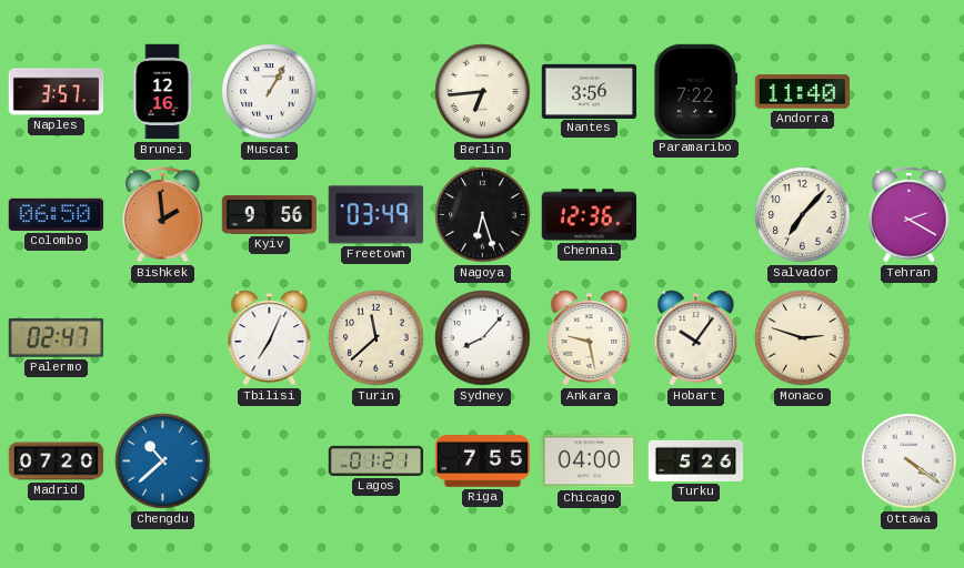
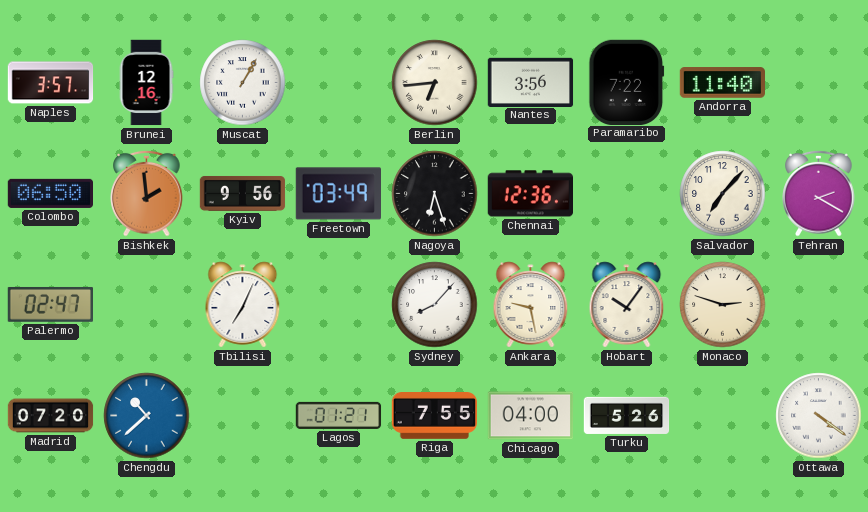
Turin: 11:38 -> none
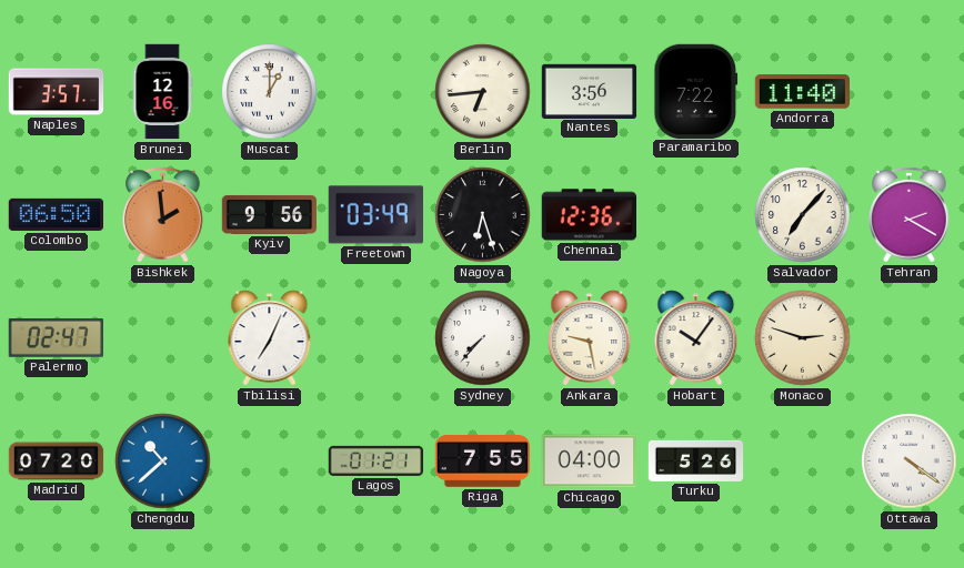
Muscat: 1:05 -> 1:00
Sydney: 8:07 -> 7:37
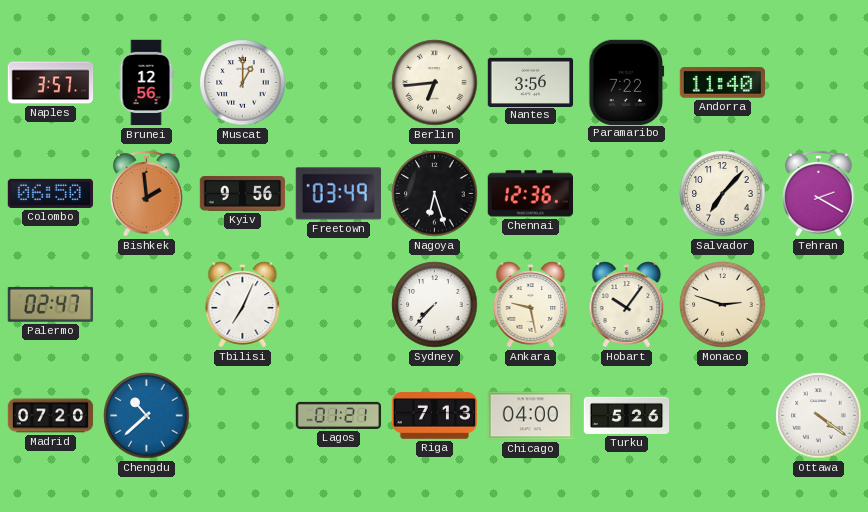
Brunei: 12:16 -> 12:56
Riga: 7:55 -> 7:13
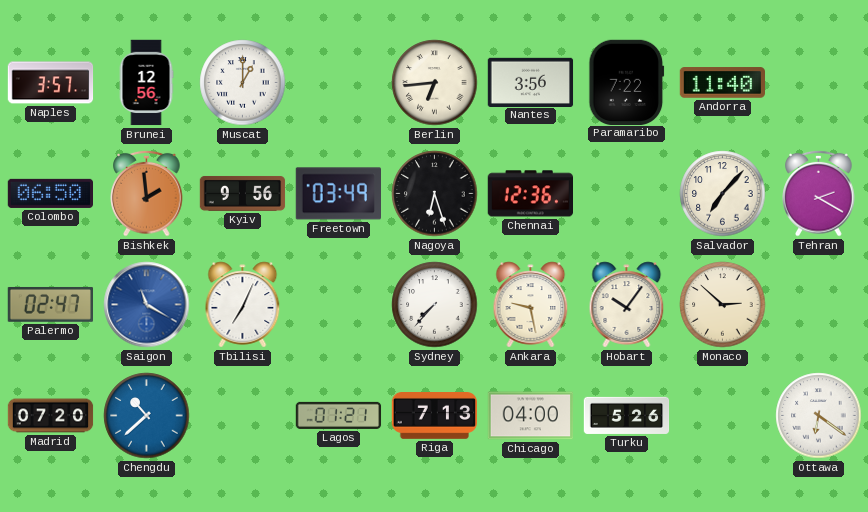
Saigon: none -> 11:20
Monaco: 2:48 -> 2:52
Ottawa: 4:21 -> 6:21
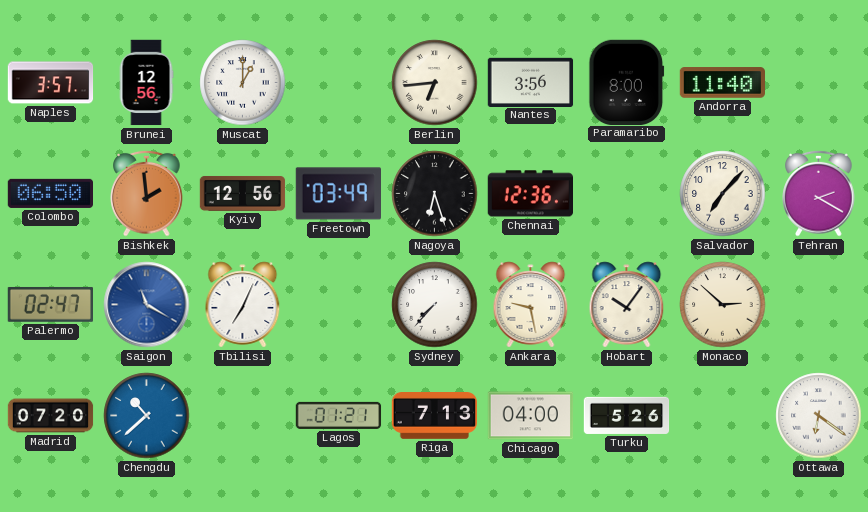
Paramaribo: 7:22 -> 8:00
Kyiv: 9:56 -> 12:56
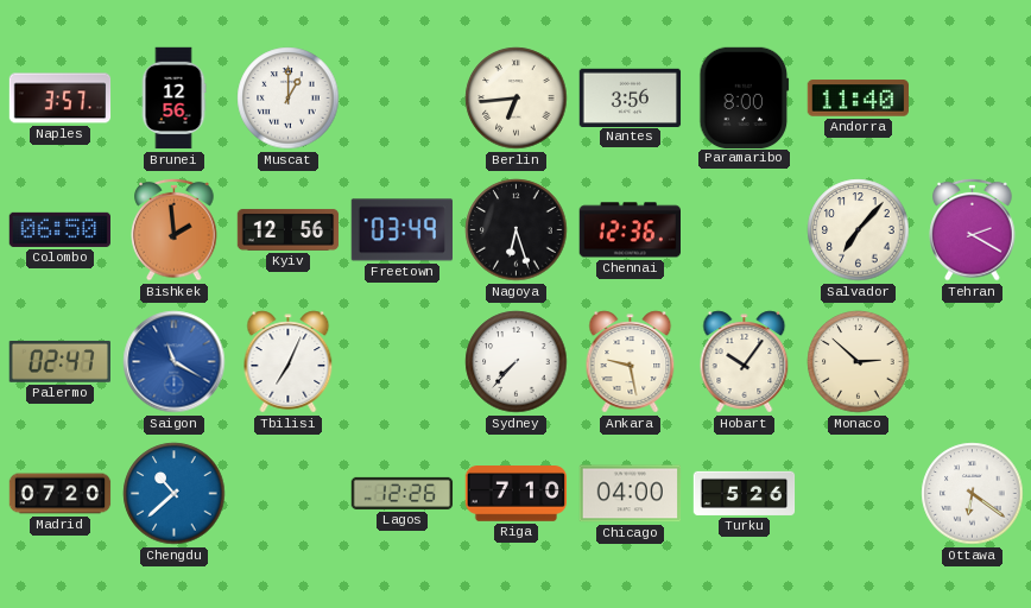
Lagos: 01:21 -> 12:26
Riga: 7:13 -> 7:10
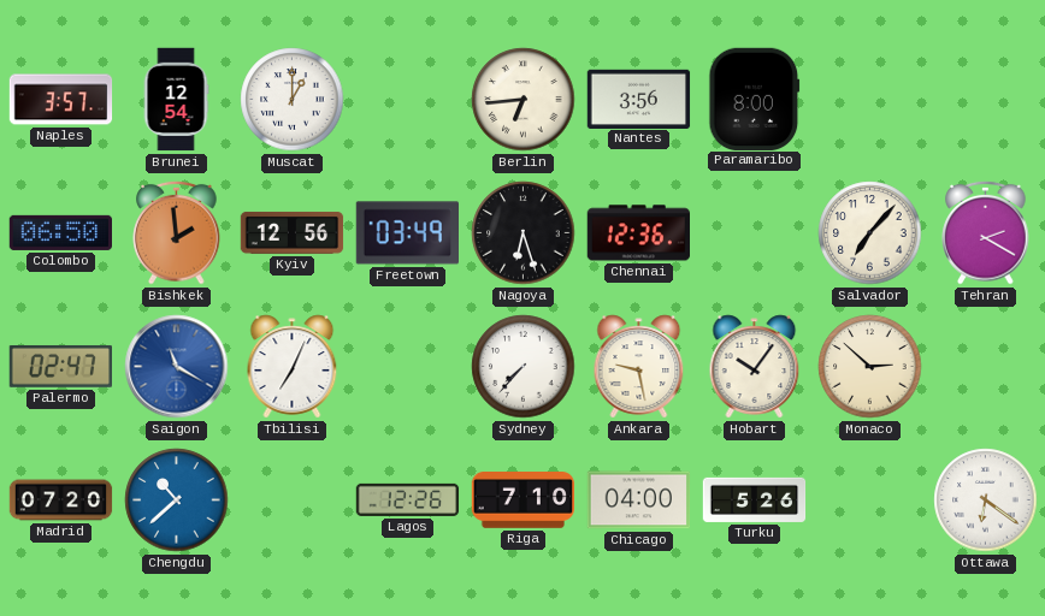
Brunei: 12:56 -> 12:54
Andorra: 11:40 -> none
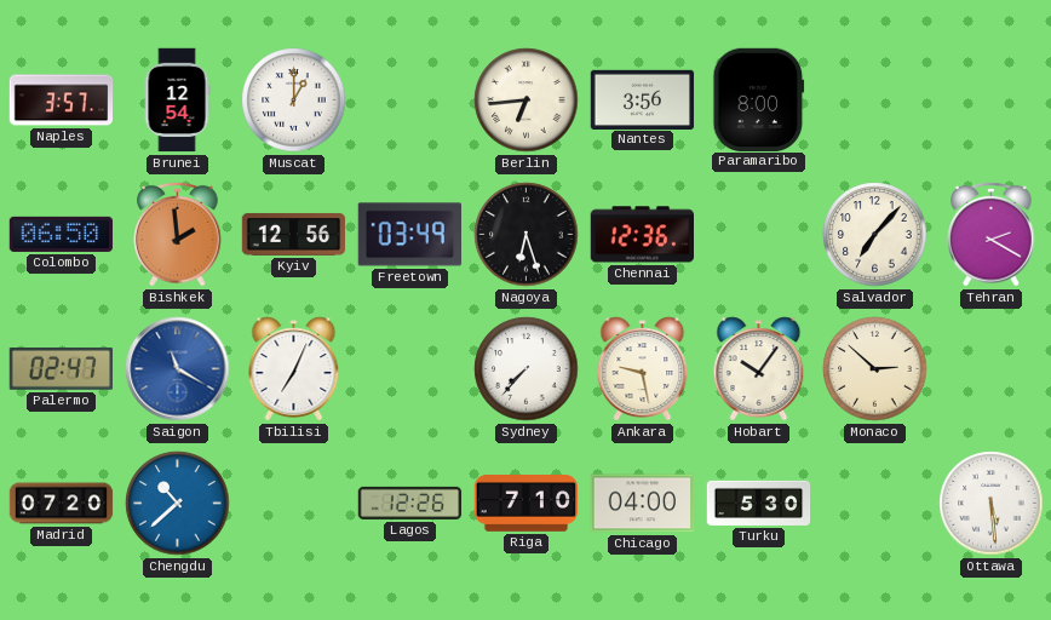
Turku: 5:26 -> 5:30
Ottawa: 6:21 -> 5:29
